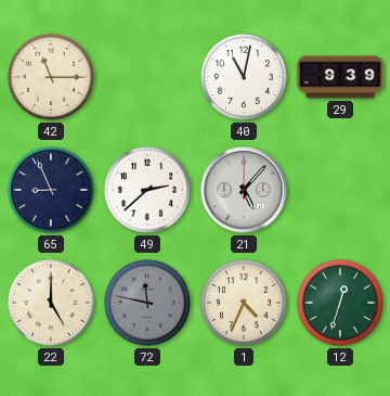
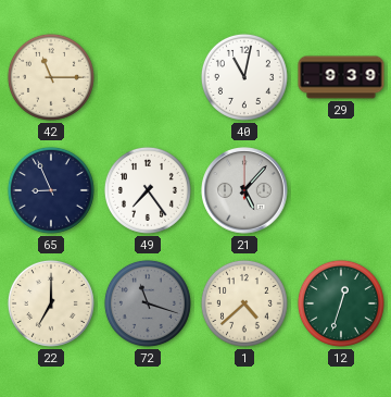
49: 2:38 -> 7:24
22: 5:00 -> 7:00
72: 11:47 -> 11:18
1: 4:34 -> 4:38
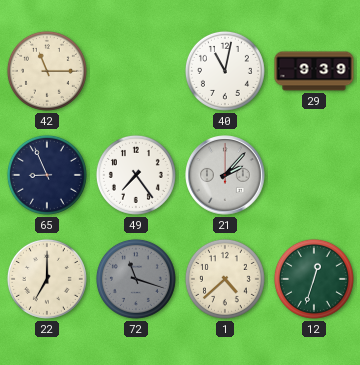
21: 5:07 -> 2:07
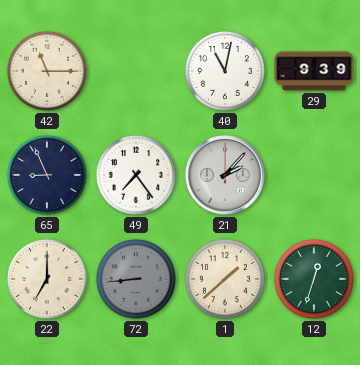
72: 11:18 -> 8:44
1: 4:38 -> 1:38
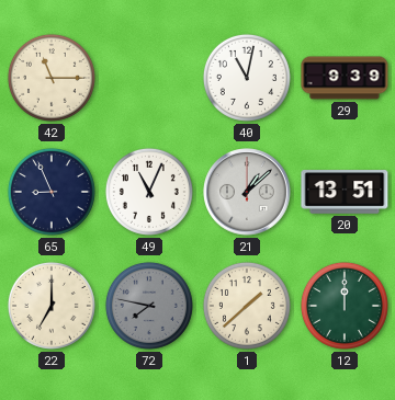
49: 7:24 -> 11:04
21: 2:07 -> 1:08
20: none -> 13:51
72: 8:44 -> 7:47
12: 12:33 -> 12:00
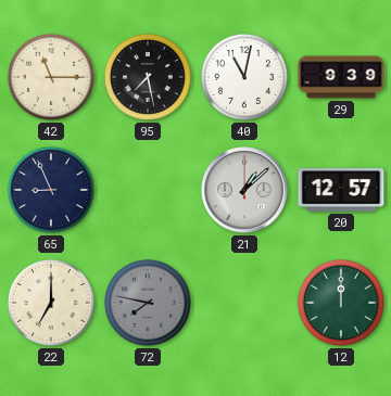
95: none -> 7:28
49: 11:04 -> none
20: 13:51 -> 12:57
1: 1:38 -> none
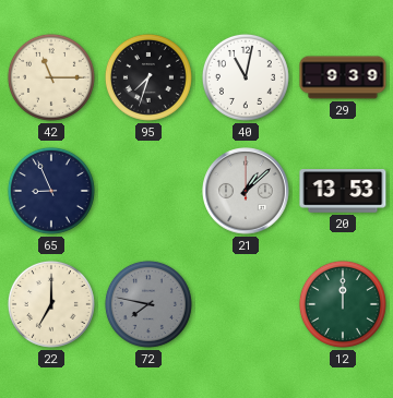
95: 7:28 -> 7:33
20: 12:57 -> 13:53
